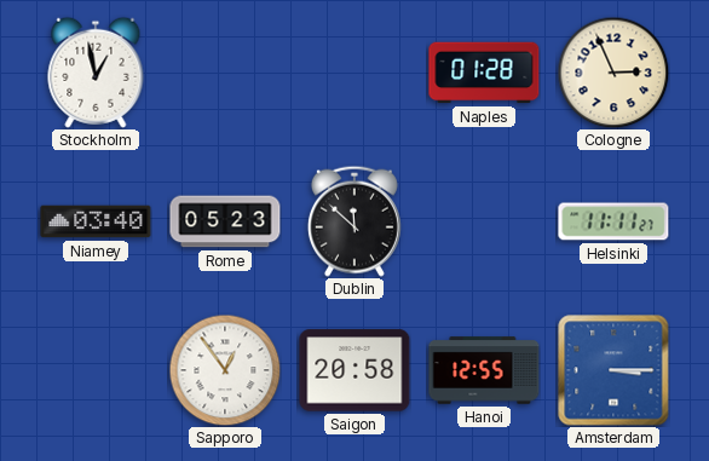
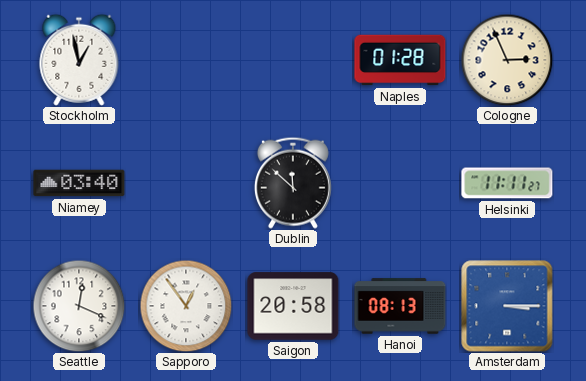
Rome: 05:23 -> none
Seattle: none -> 12:19
Hanoi: 12:55 -> 08:13
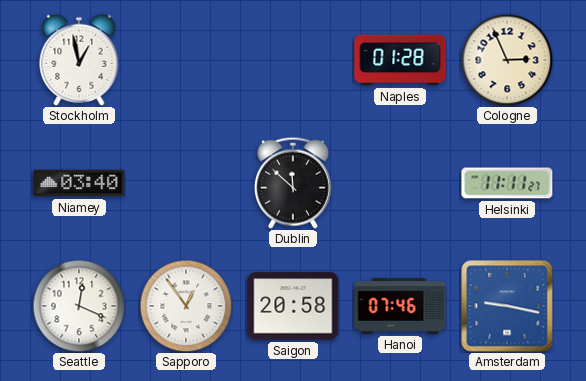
Hanoi: 08:13 -> 07:46
Amsterdam: 3:15 -> 9:17
